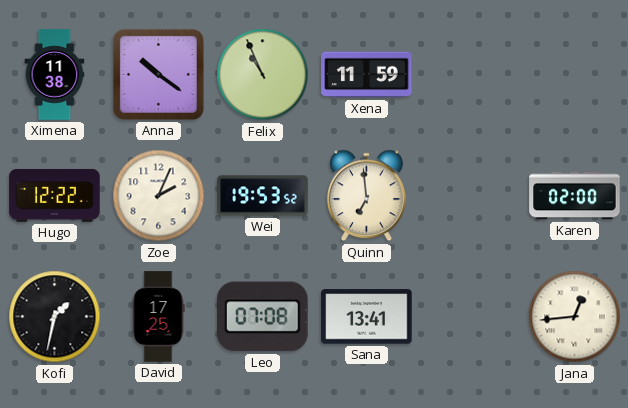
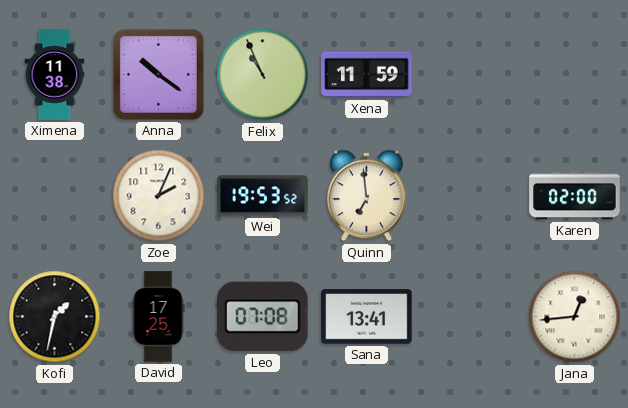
Hugo: 12:22 -> none
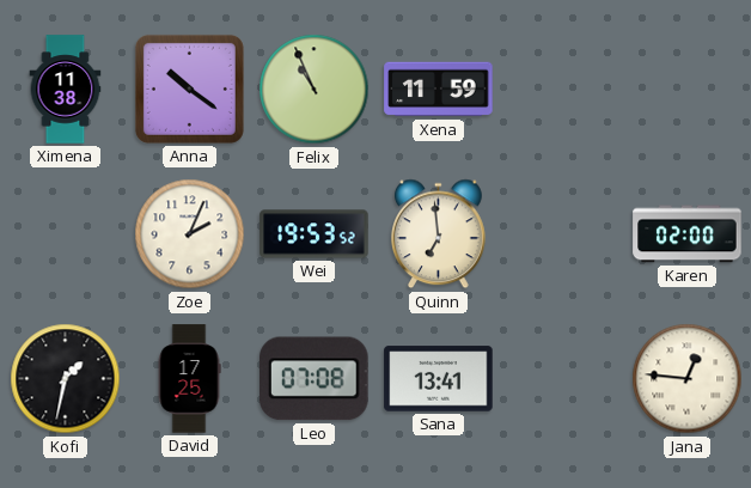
Jana: 12:44 -> 12:46
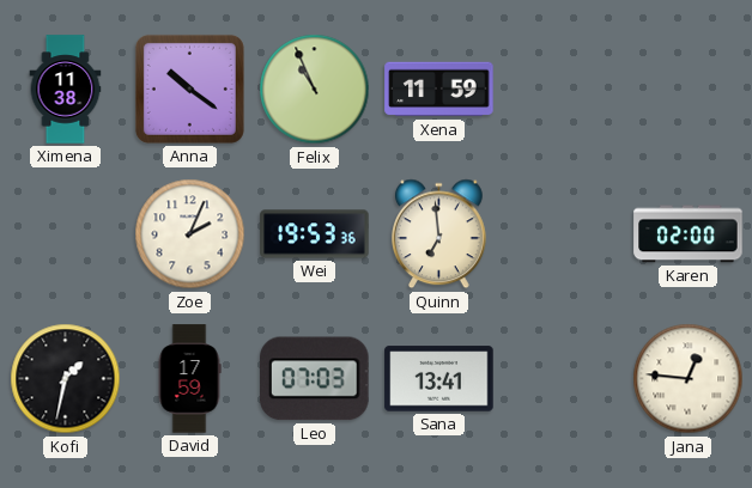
Wei: 19:53:52 -> 19:53:36
David: 17:25 -> 17:59
Leo: 07:08 -> 07:03
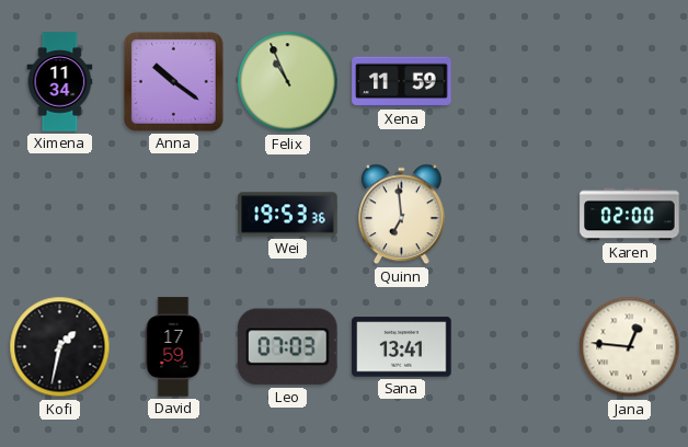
Ximena: 11:38 -> 11:34
Zoe: 2:04 -> none
